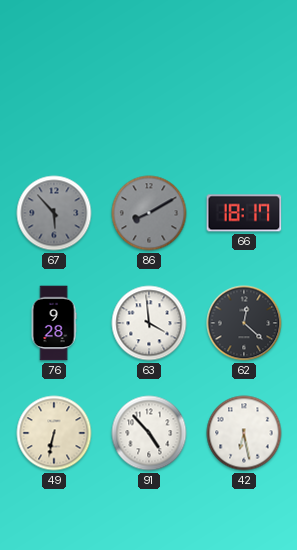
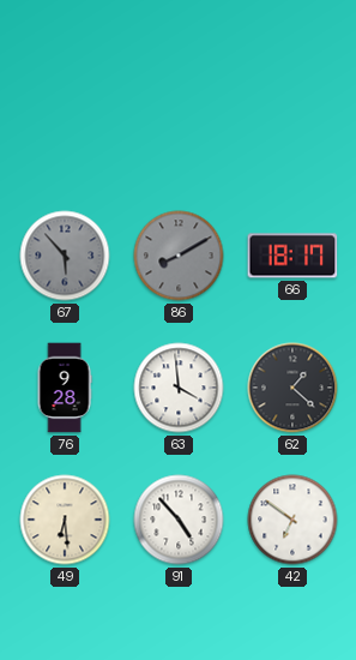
62: 12:22 -> 1:22
49: 6:32 -> 6:29
42: 6:28 -> 6:51
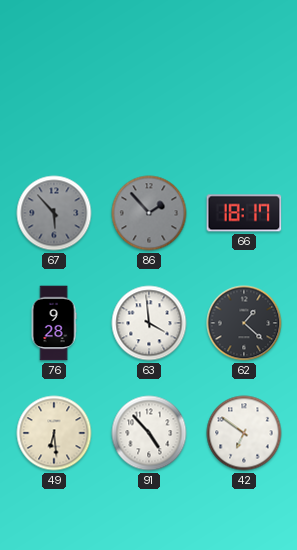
86: 8:10 -> 1:53
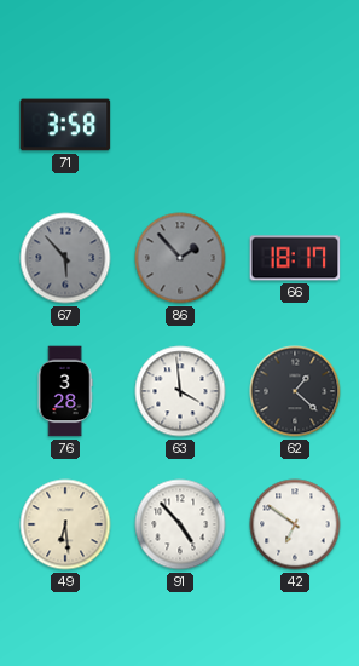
71: none -> 3:58
76: 9:28 -> 3:28
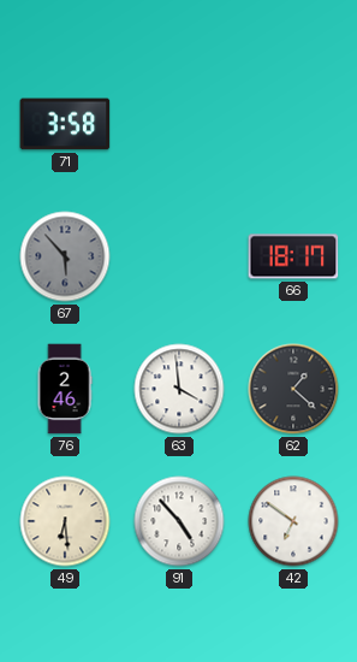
86: 1:53 -> none
76: 3:28 -> 2:46
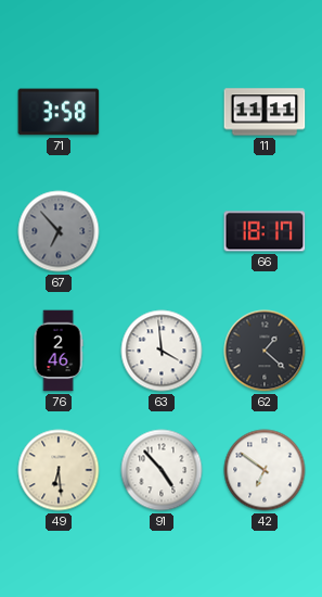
11: none -> 11:11
67: 5:53 -> 6:53
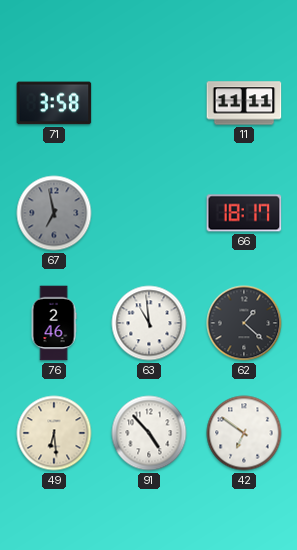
67: 6:53 -> 6:58
63: 3:59 -> 10:59
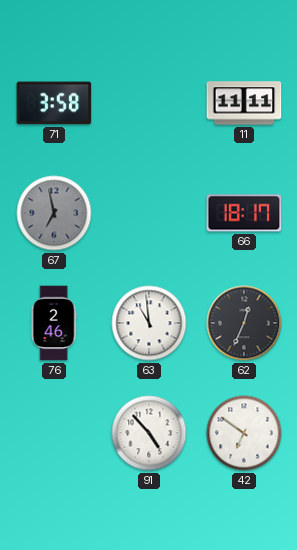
62: 1:22 -> 12:34
49: 6:29 -> none
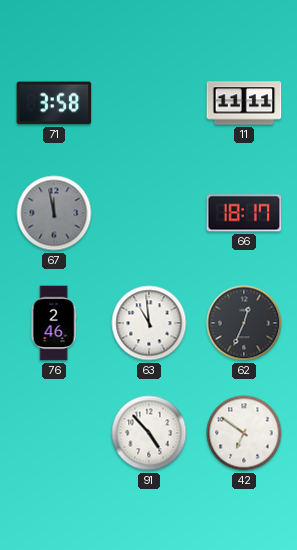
67: 6:58 -> 11:58
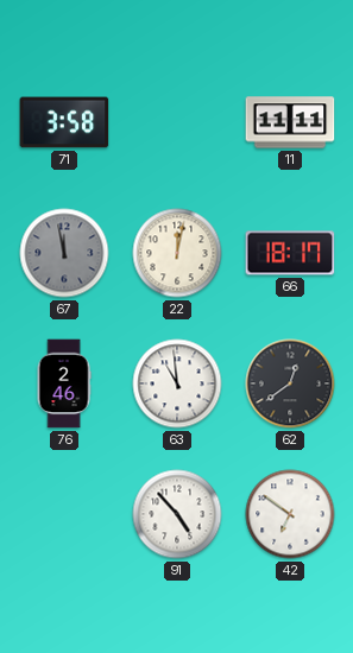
22: none -> 12:02
62: 12:34 -> 12:39
